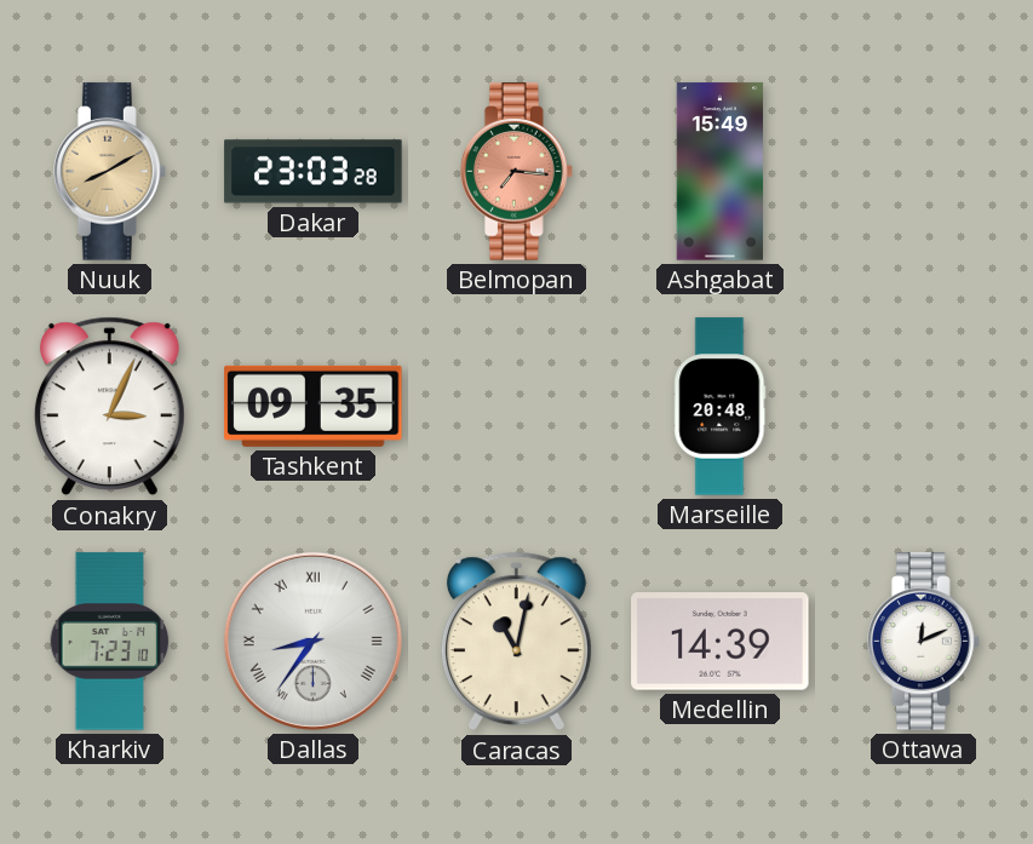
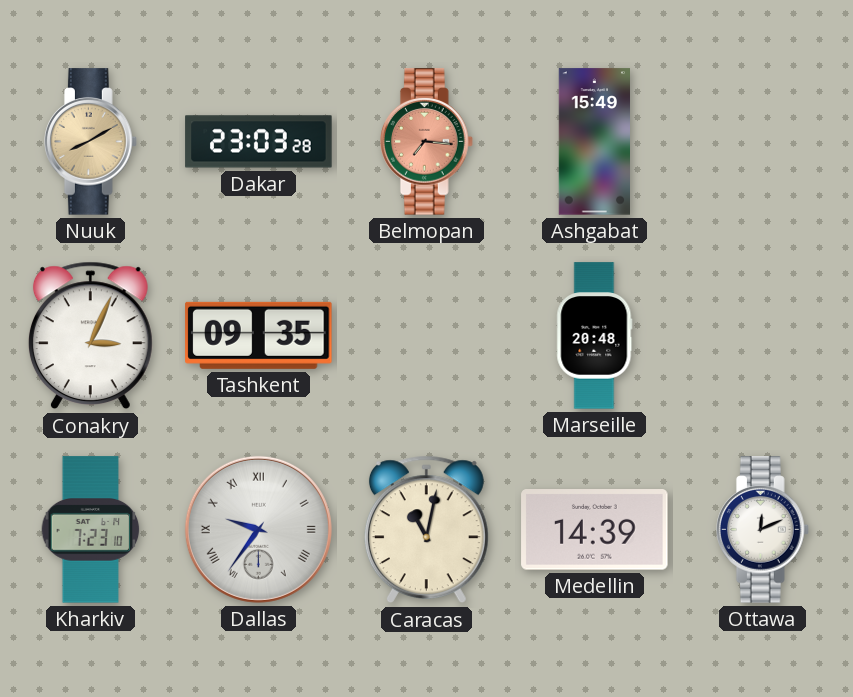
Dallas: 8:36 -> 9:36
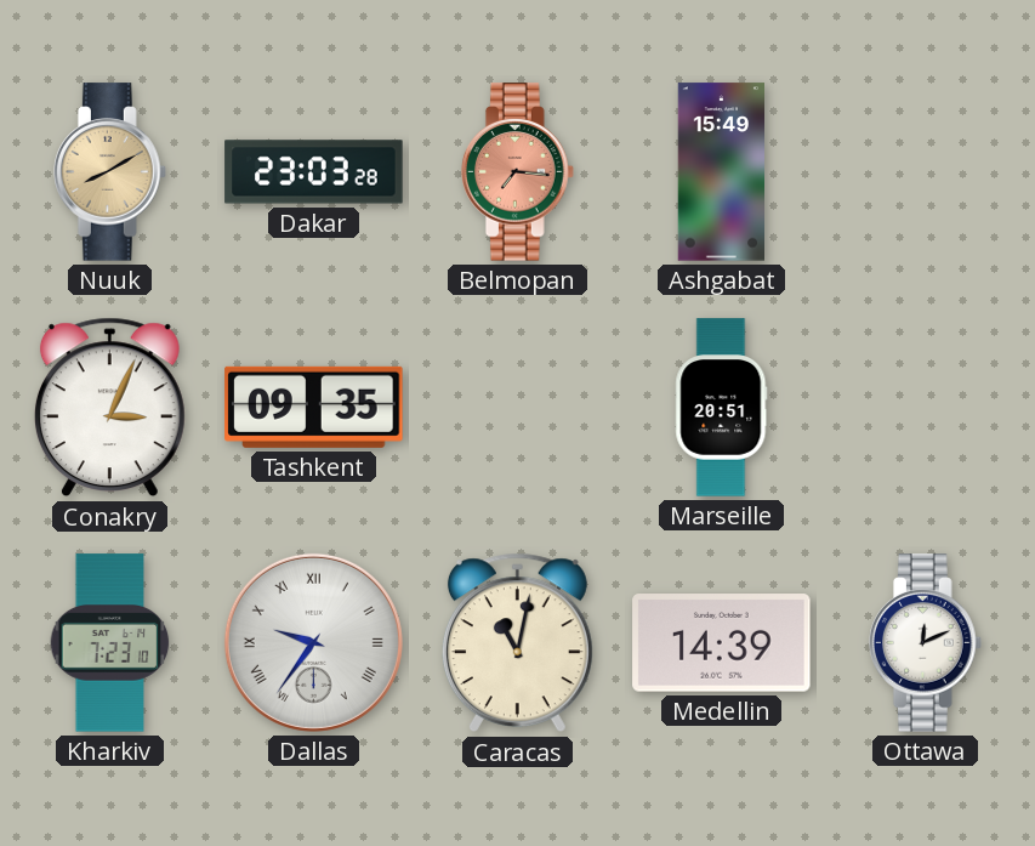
Marseille: 20:48 -> 20:51
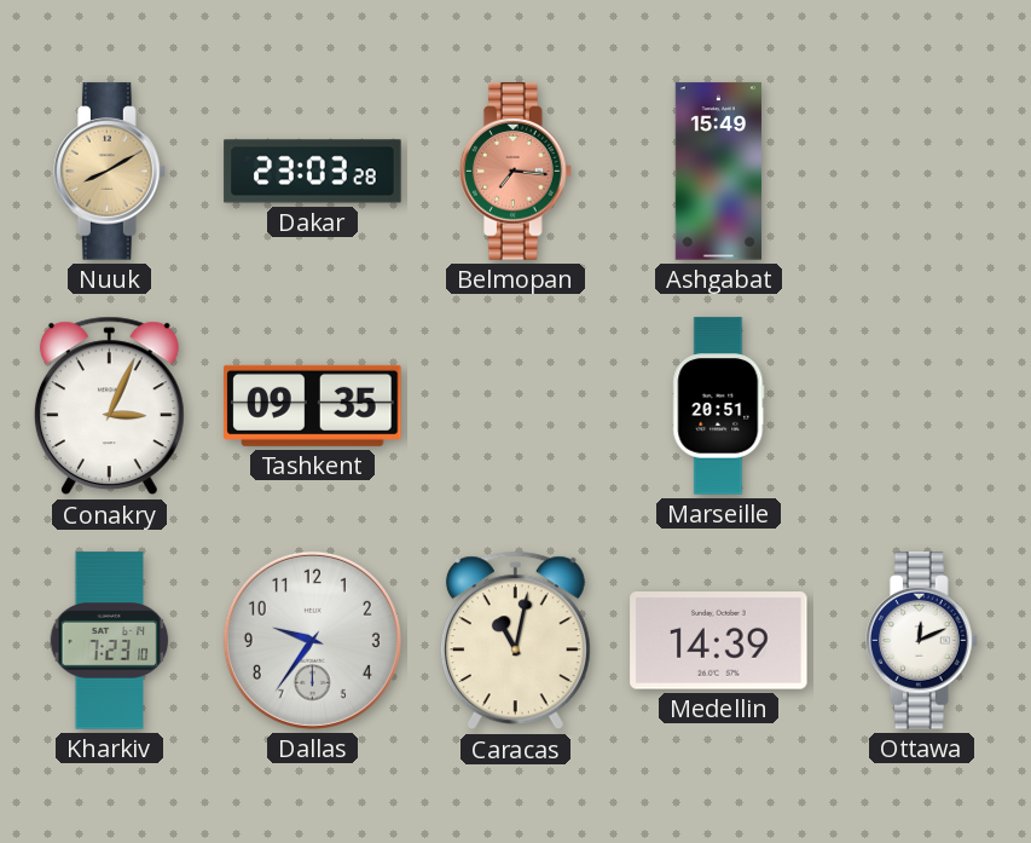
Dallas numerals: Roman -> Arabic
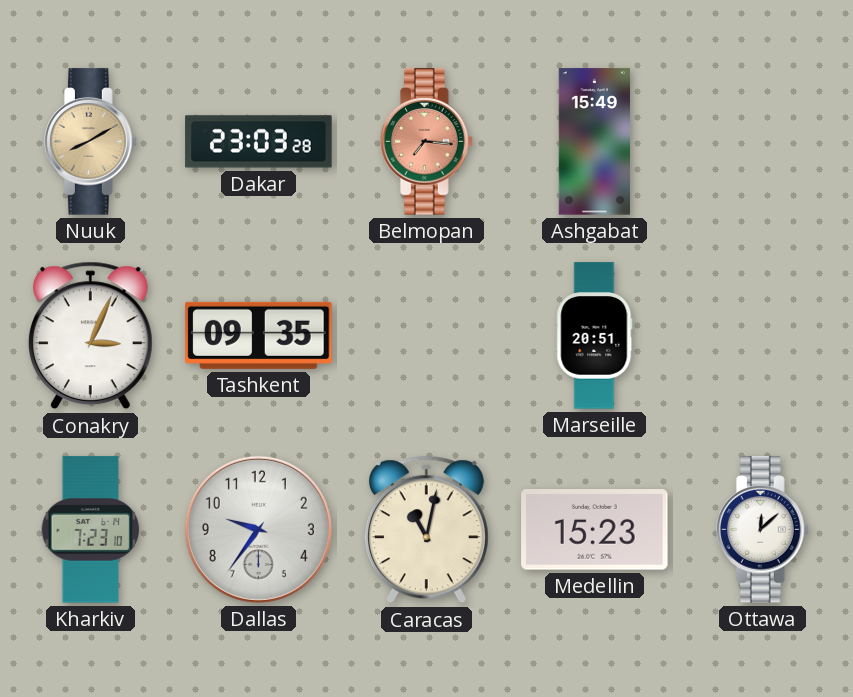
Medellin: 14:39 -> 15:23
Ottawa: 12:11 -> 12:08
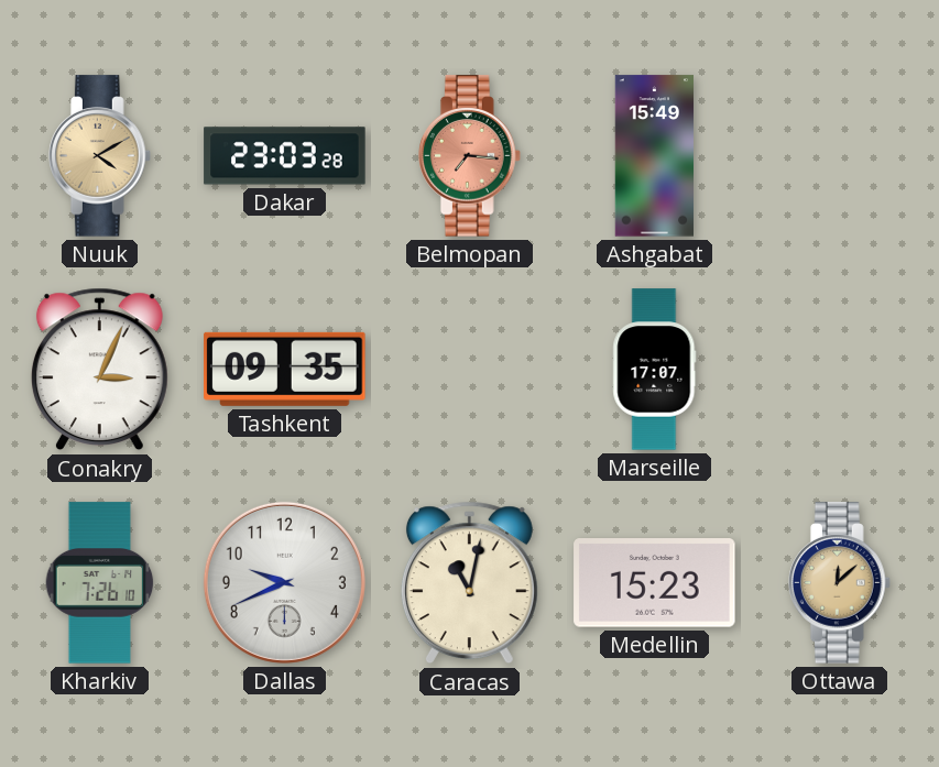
Nuuk: 8:10 -> 4:10
Marseille: 20:51 -> 17:07
Kharkiv: 7:23 -> 7:26
Dallas: 9:36 -> 9:41
Ottawa dial: white -> champagne
